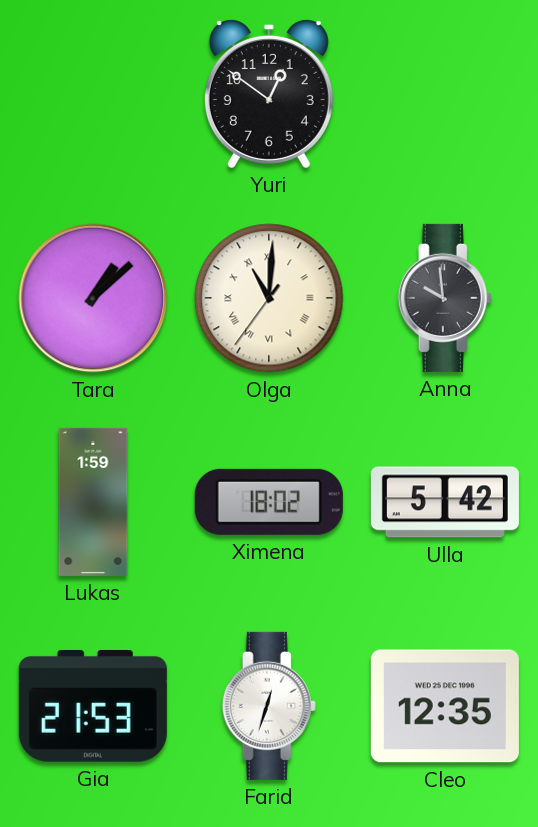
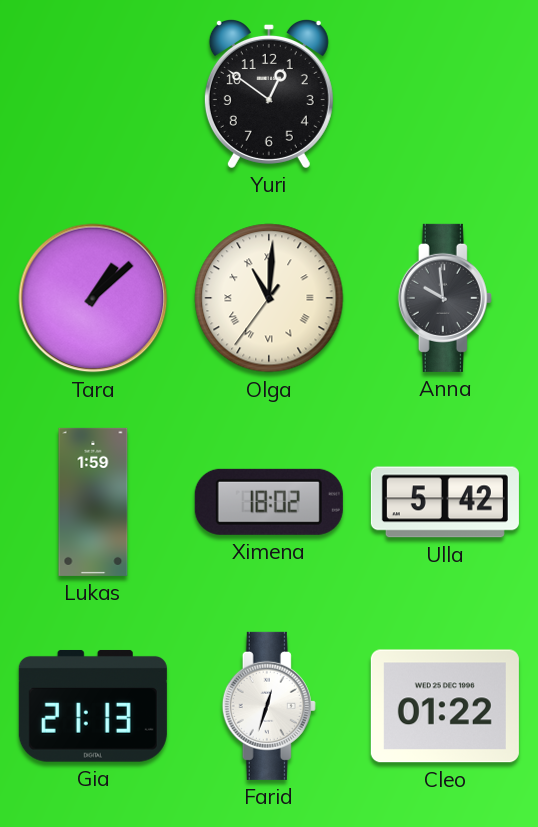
Gia: 21:53 -> 21:13
Cleo: 12:35 -> 01:22
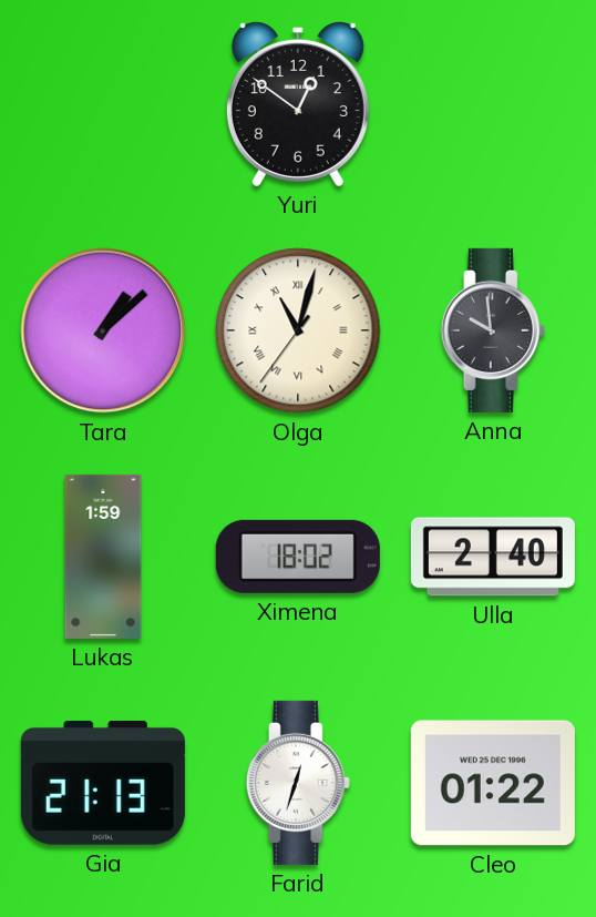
Olga: 11:00 -> 11:02
Ulla: 5:42 -> 2:40
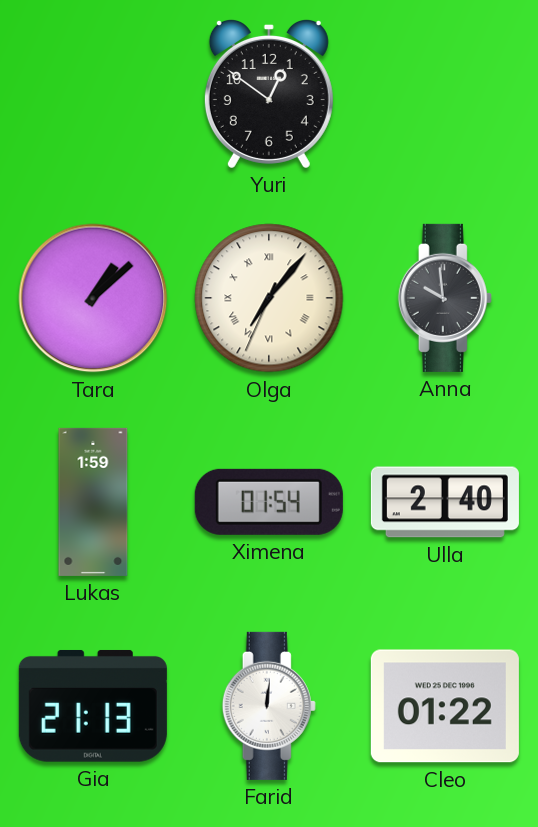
Olga: 11:02 -> 7:06
Ximena: 18:02 -> 01:54
Farid: 12:33 -> 12:01
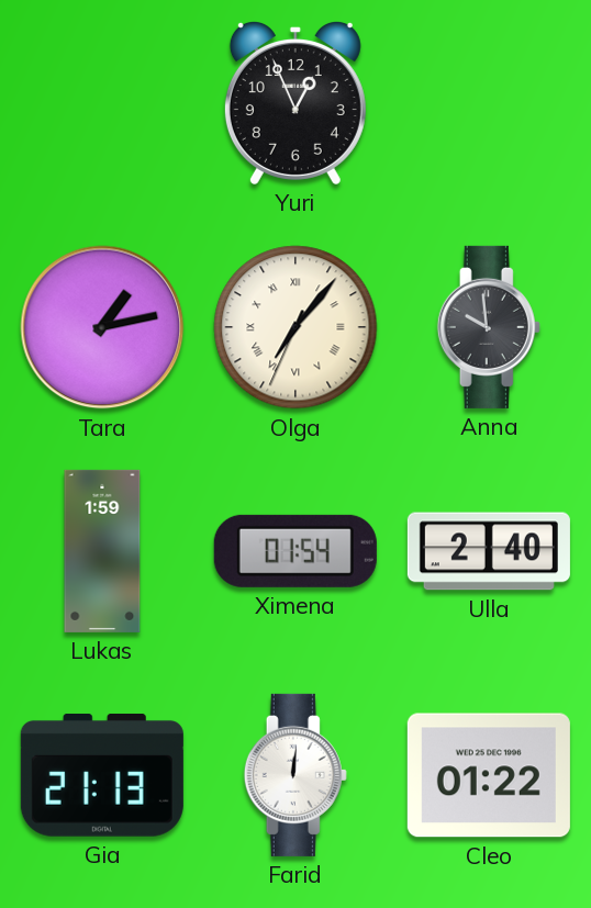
Yuri: 12:51 -> 12:56
Tara: 1:08 -> 1:13
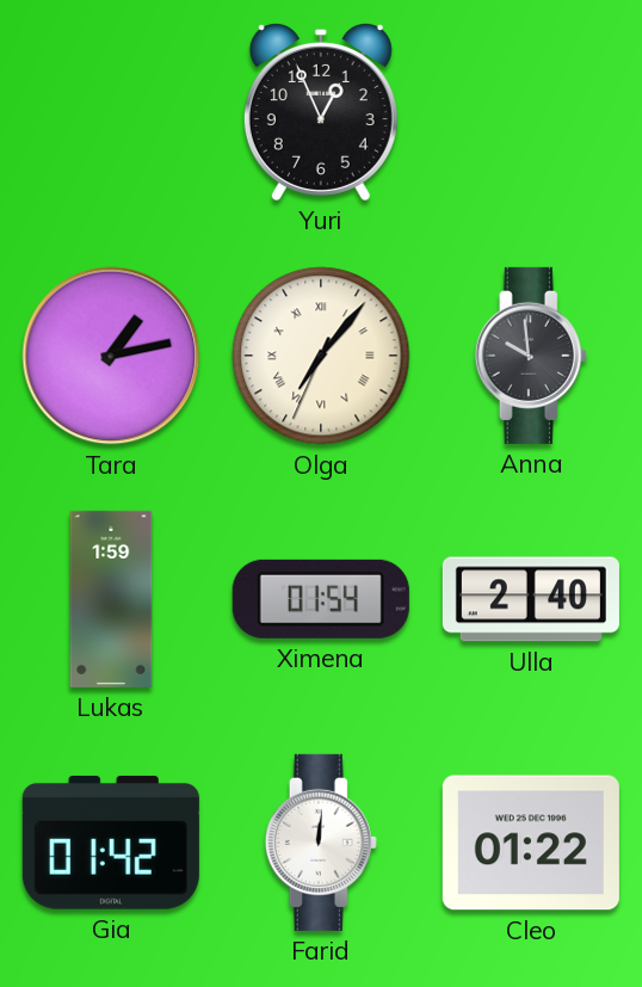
Gia: 21:13 -> 01:42
